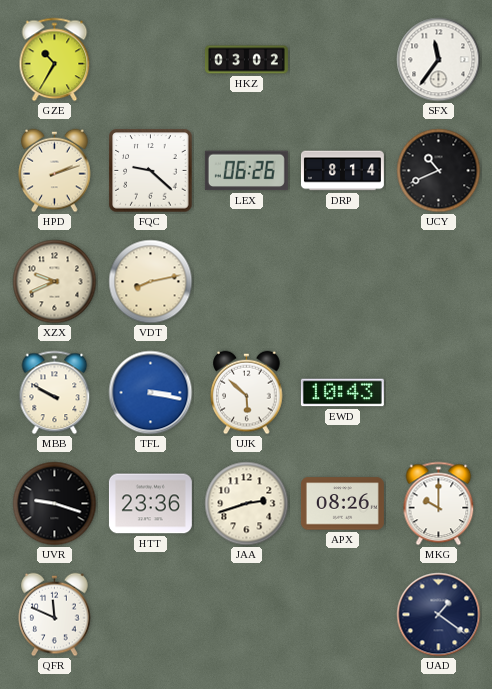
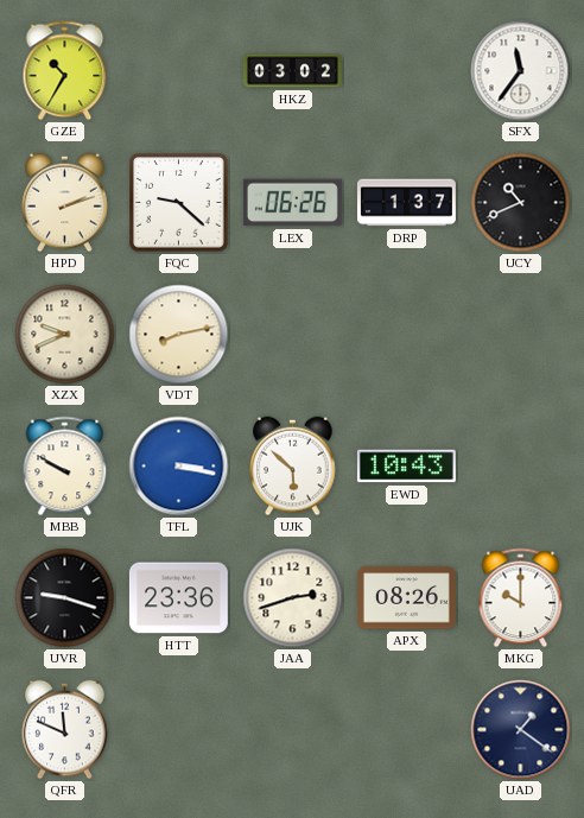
DRP: 8:14 -> 1:37
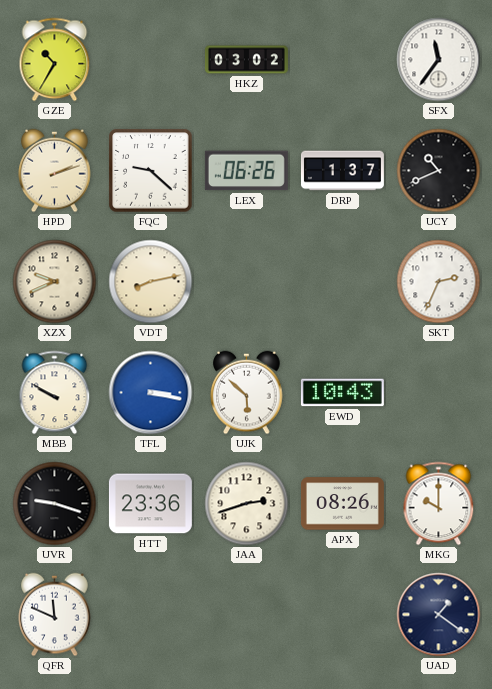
SKT: none -> 2:34
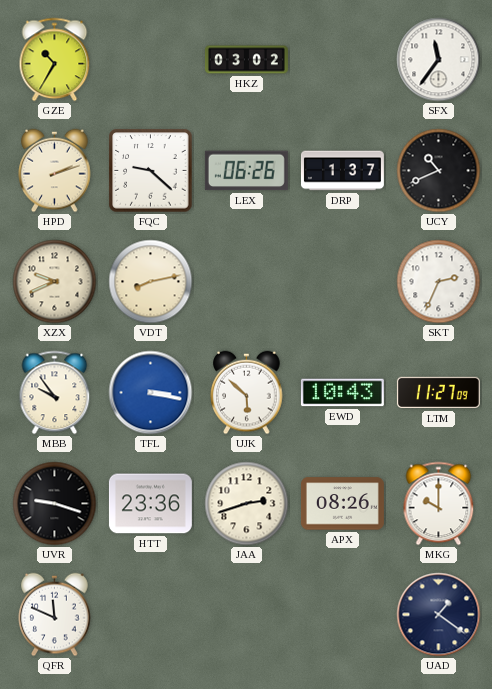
MBB: 9:50 -> 9:54
LTM: none -> 11:27
